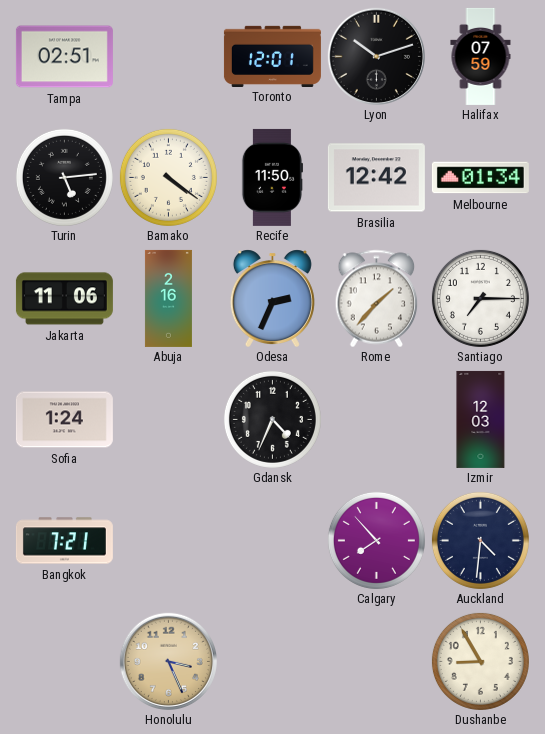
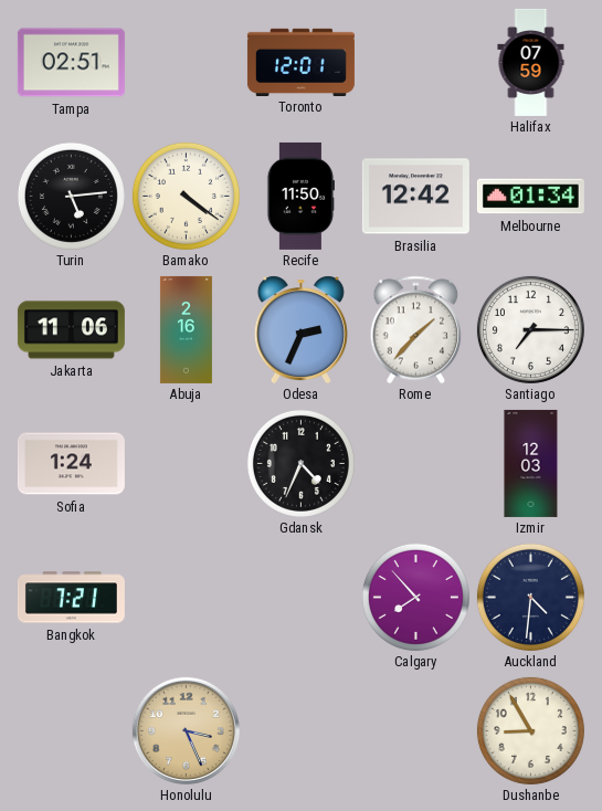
Lyon: 10:12 -> none
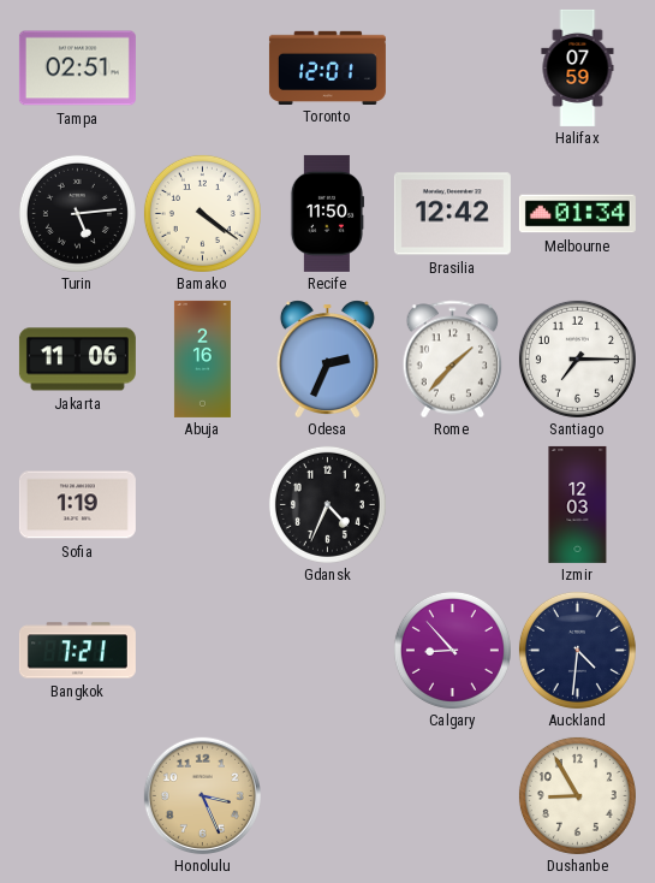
Sofia: 1:24 -> 1:19
Calgary: 7:53 -> 8:53
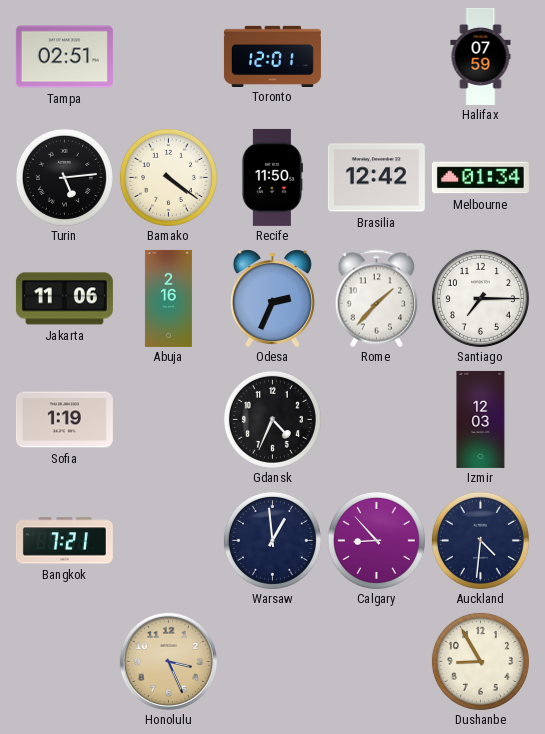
Warsaw: none -> 12:59
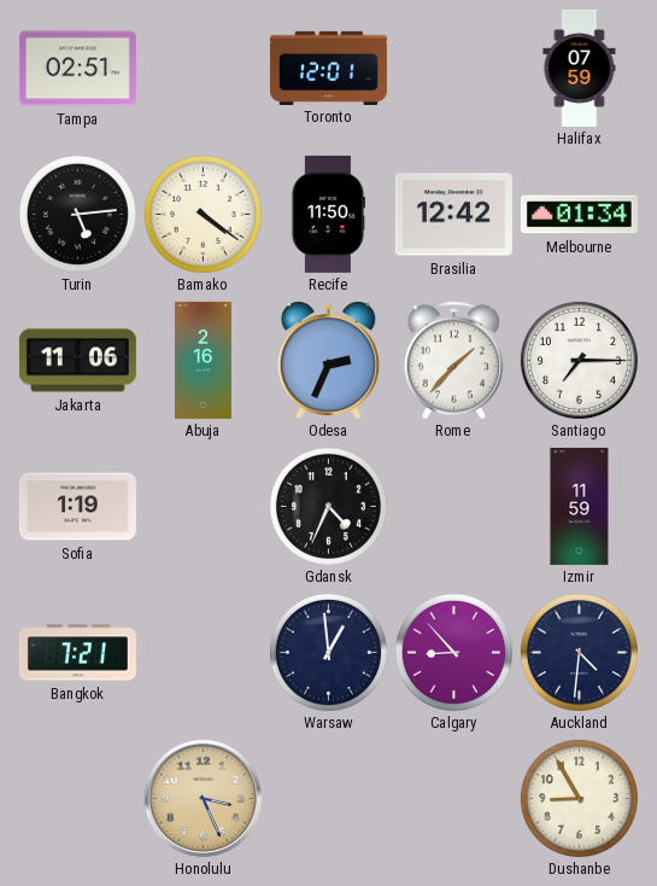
Izmir: 12:03 -> 11:59
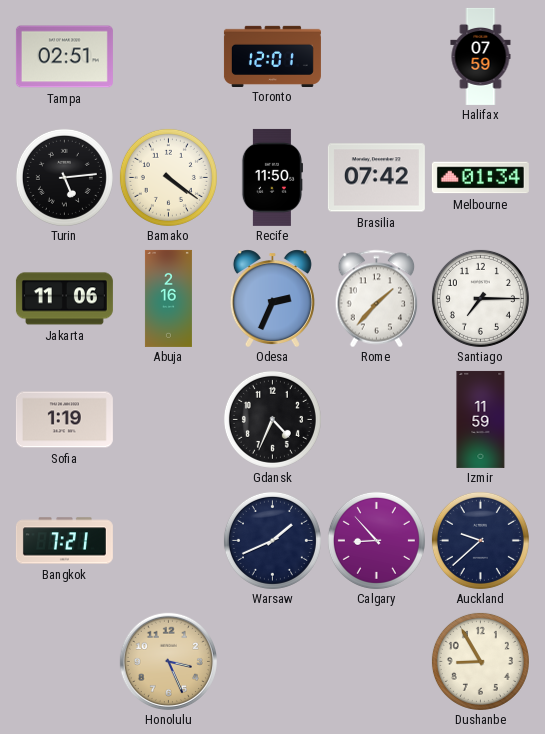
Brasilia: 12:42 -> 07:42
Warsaw: 12:59 -> 1:41
Auckland: 4:31 -> 9:38
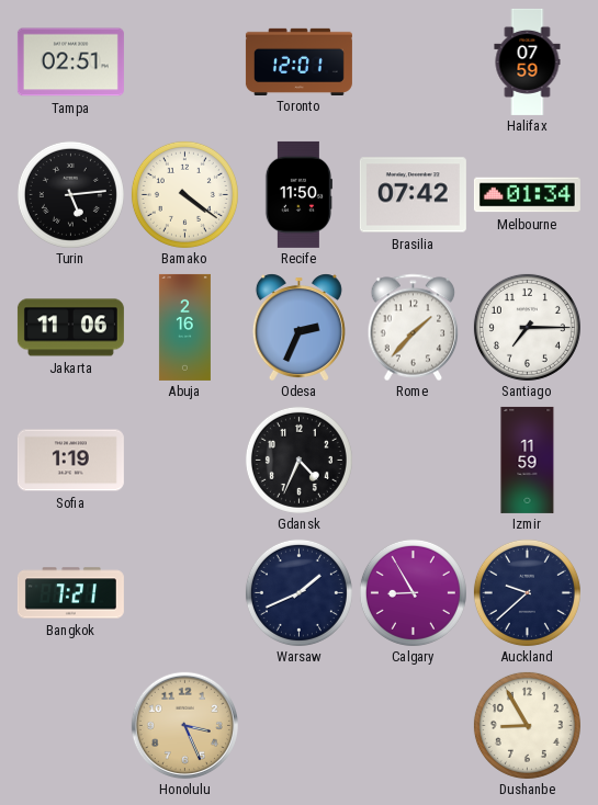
Calgary: 8:53 -> 8:55
